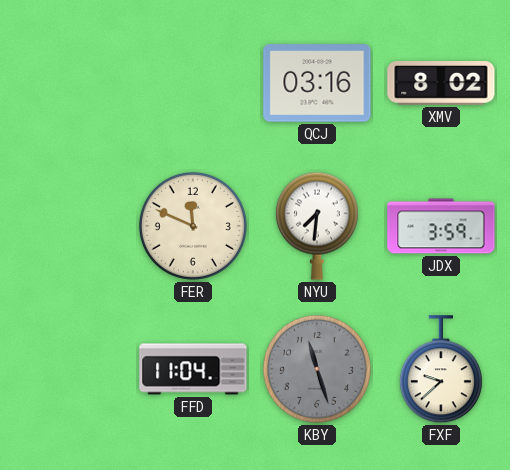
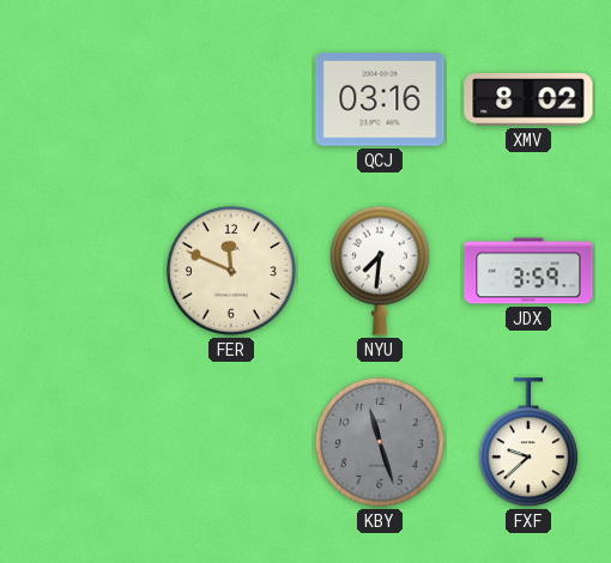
FFD: 11:04 -> none
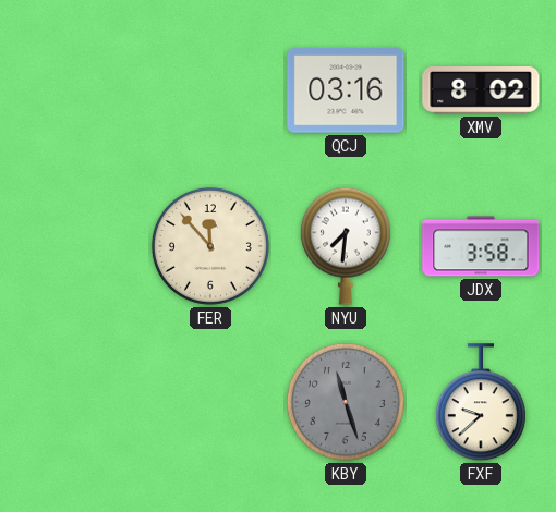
FER: 11:49 -> 11:53
JDX: 3:59 -> 3:58
